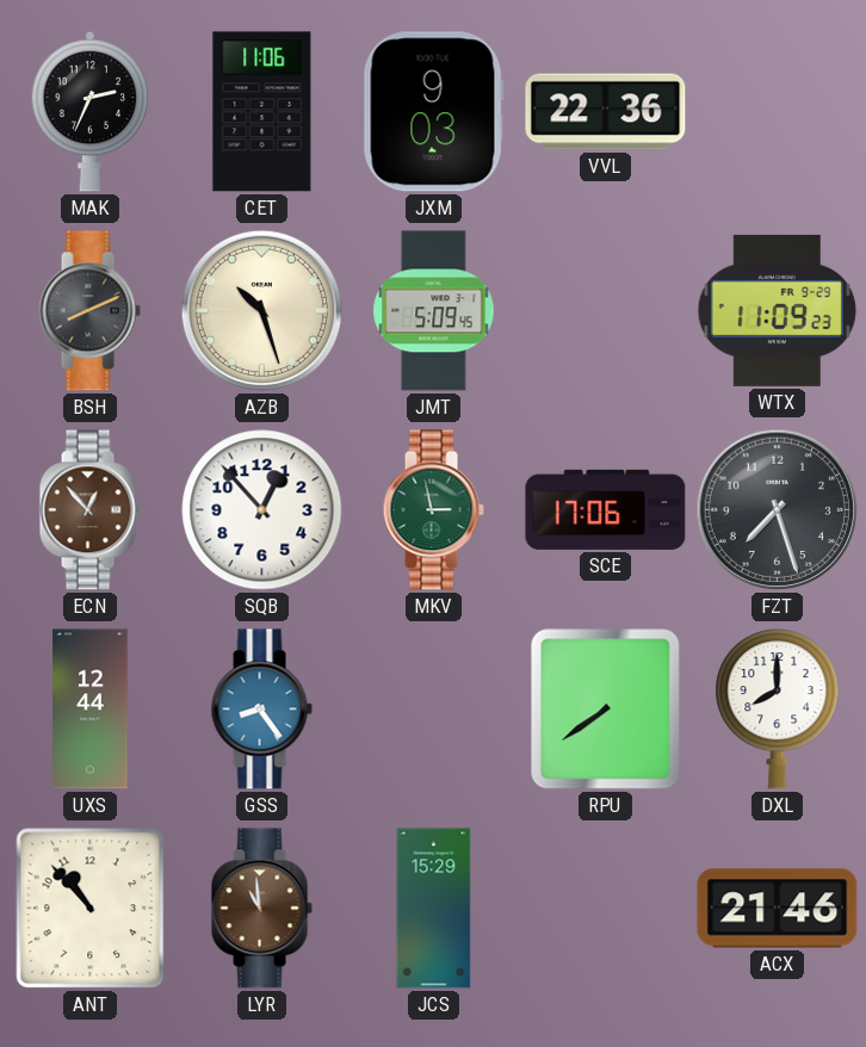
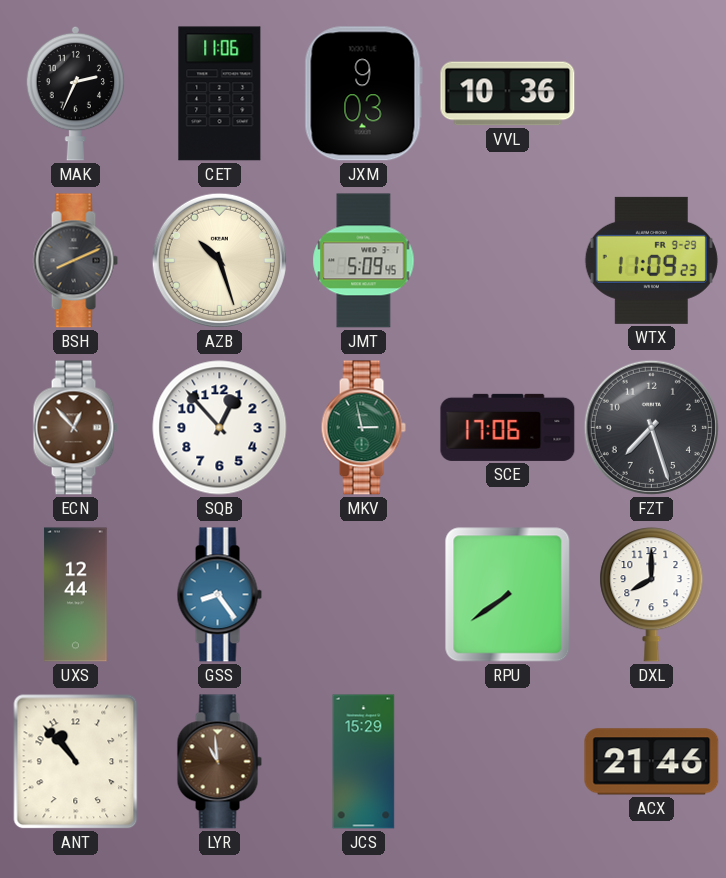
VVL: 22:36 -> 10:36
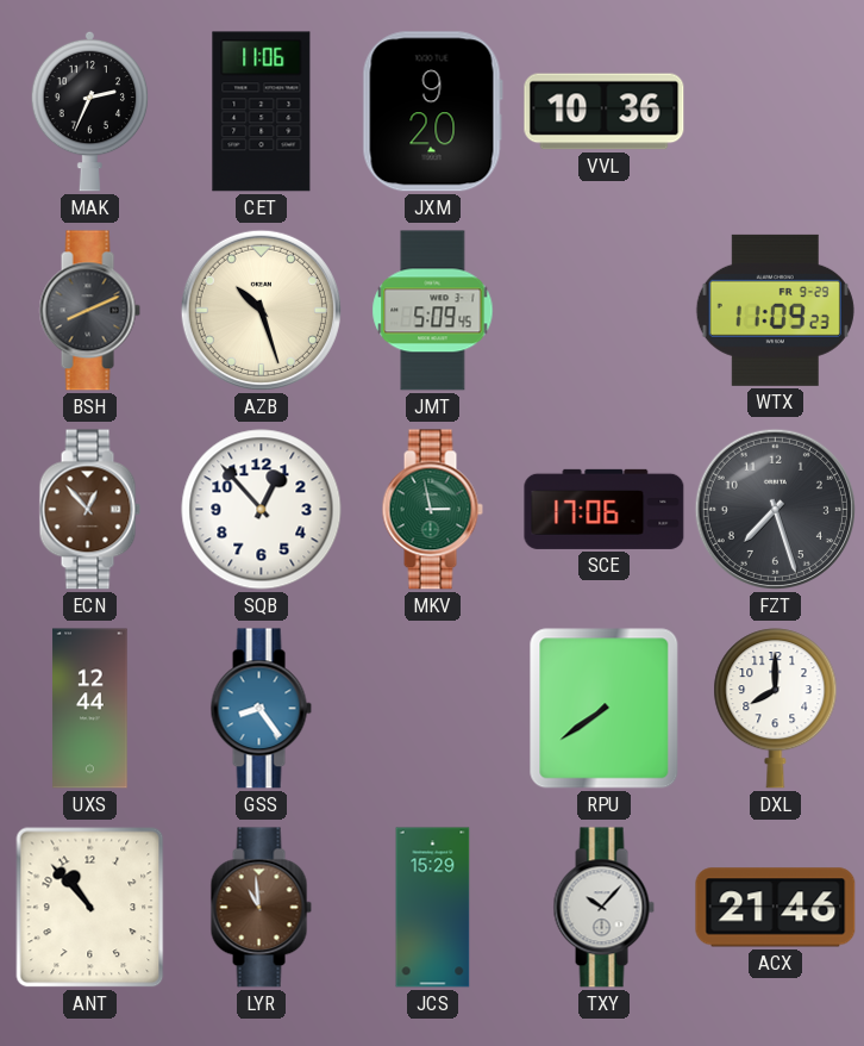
JXM: 9:03 -> 9:20
TXY: none -> 10:07
